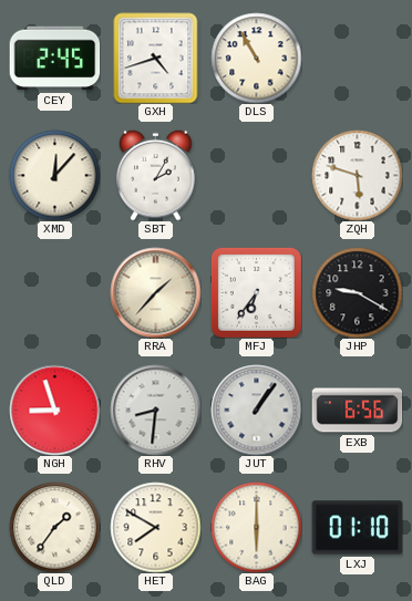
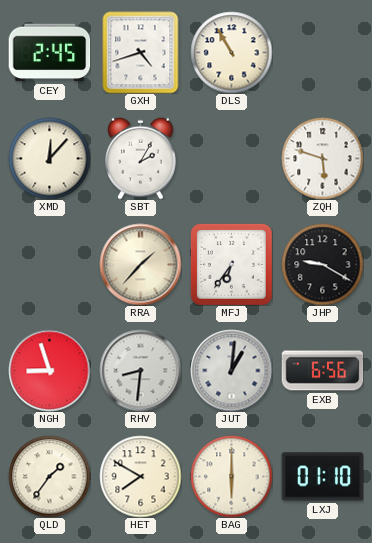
JUT: 1:06 -> 1:01
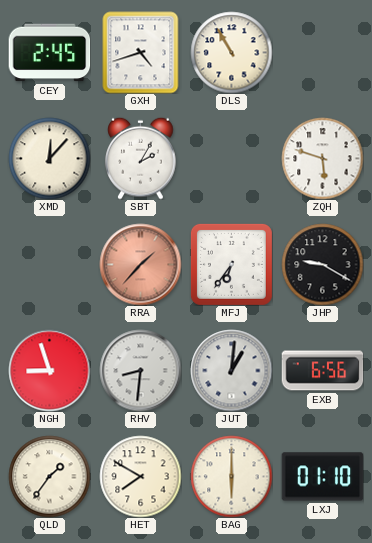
RRA dial: cream -> salmon
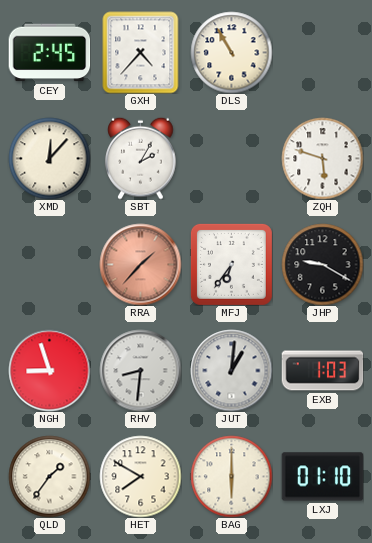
GXH: 4:42 -> 4:37
EXB: 6:56 -> 1:03
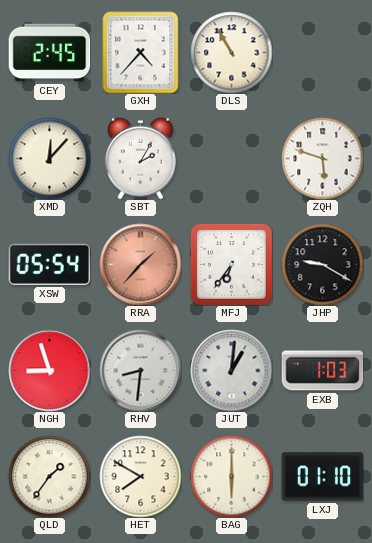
XSW: none -> 05:54
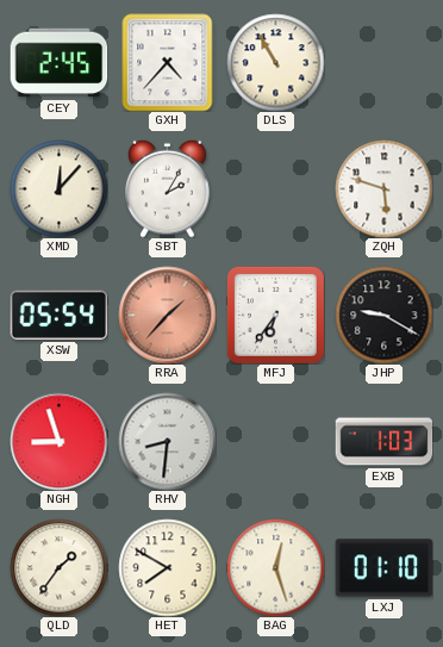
JUT: 1:01 -> none
BAG: 6:00 -> 12:27
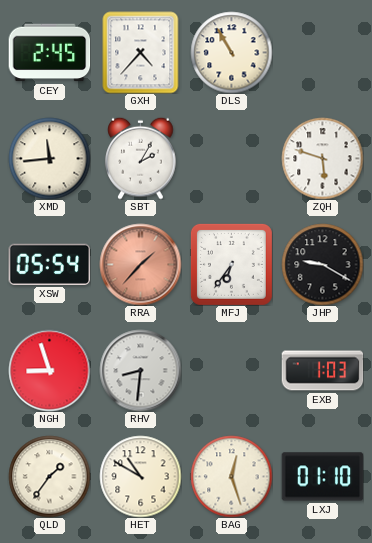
XMD: 12:07 -> 11:44
HET: 7:50 -> 10:50
